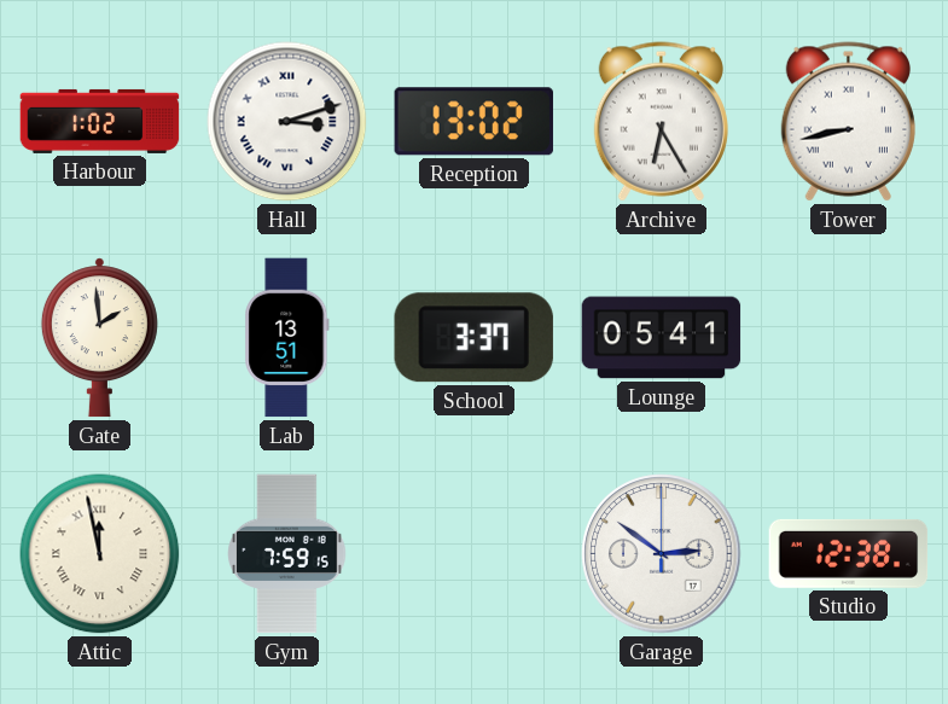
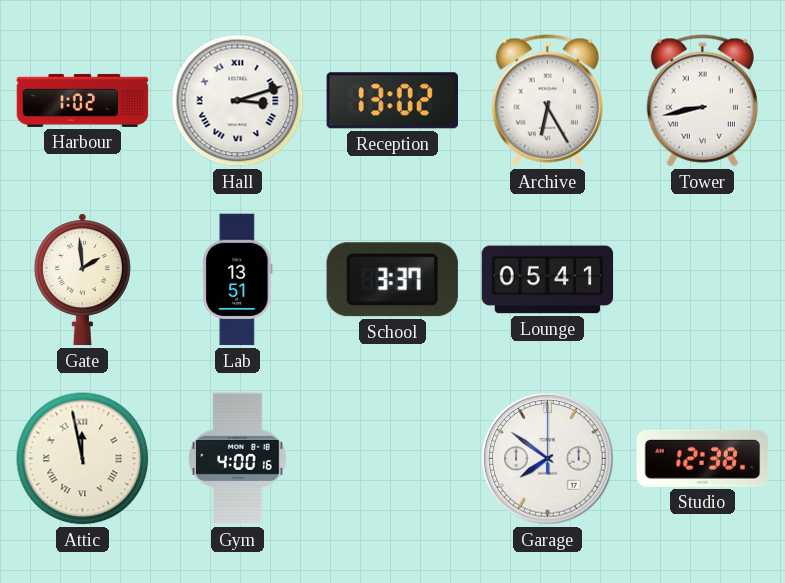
Gym: 7:59 -> 4:00
Garage: 2:51 -> 7:51
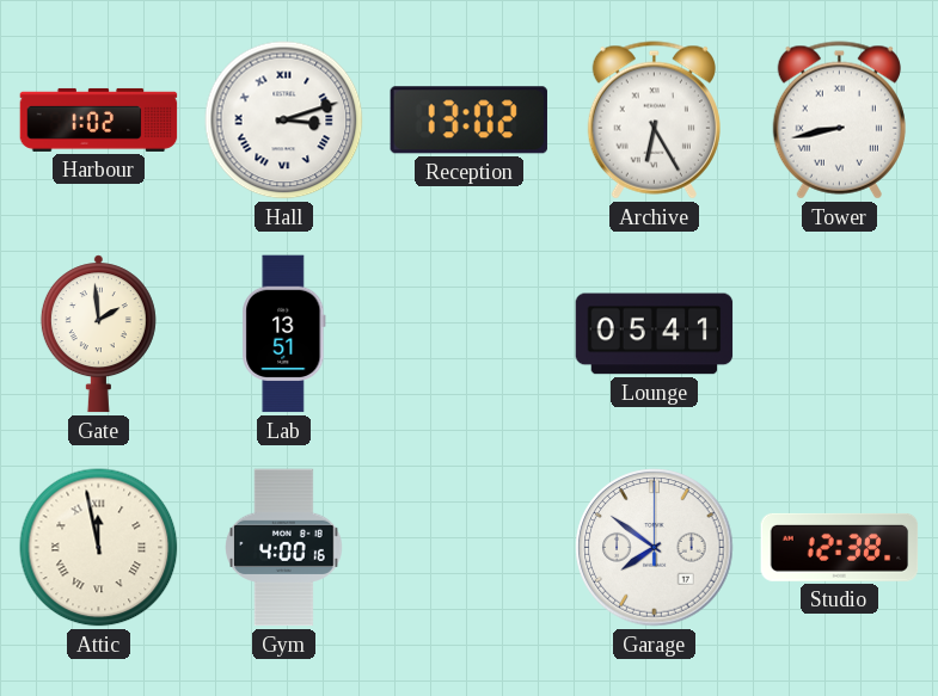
School: 3:37 -> none
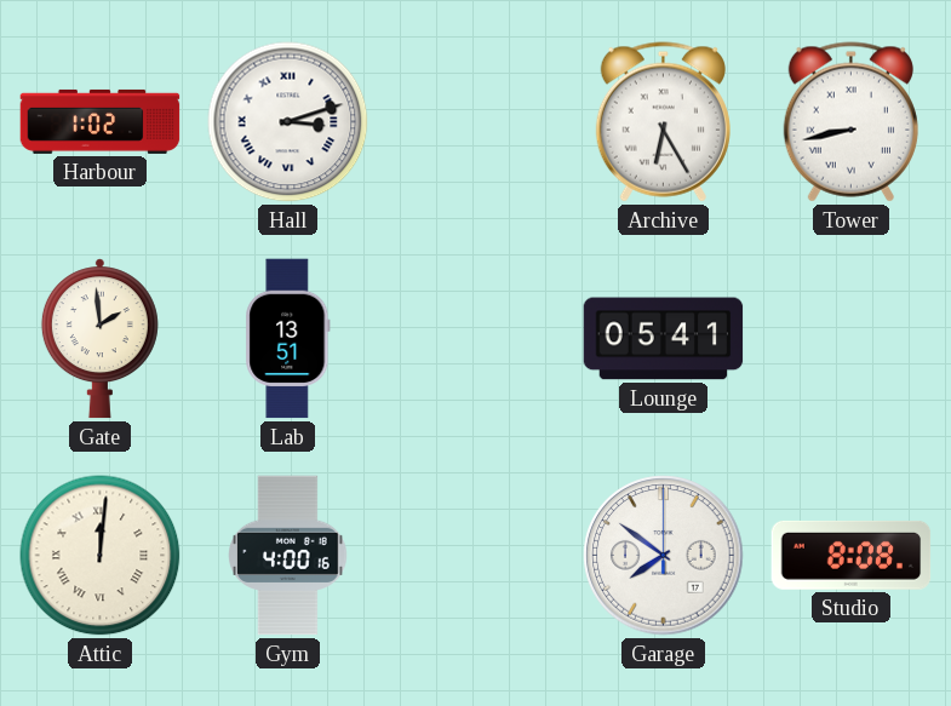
Reception: 13:02 -> none
Attic: 11:58 -> 12:01
Studio: 12:38 -> 8:08
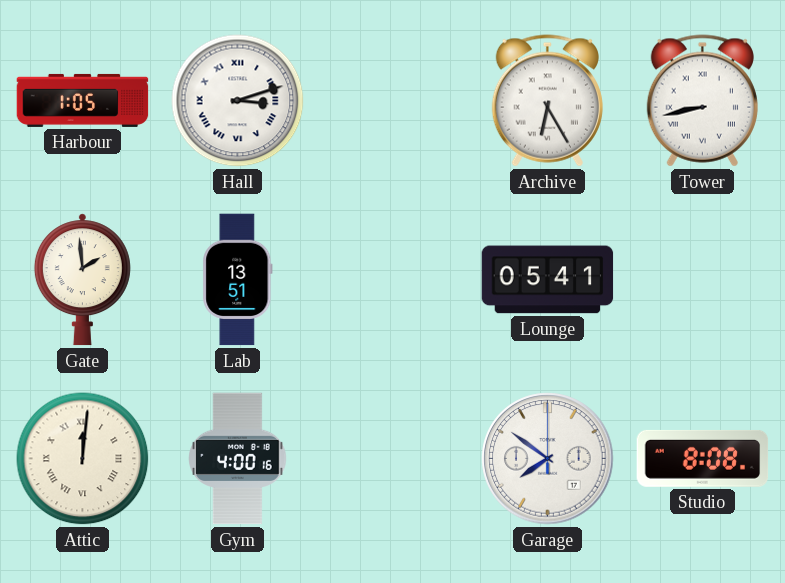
Harbour: 1:02 -> 1:05
